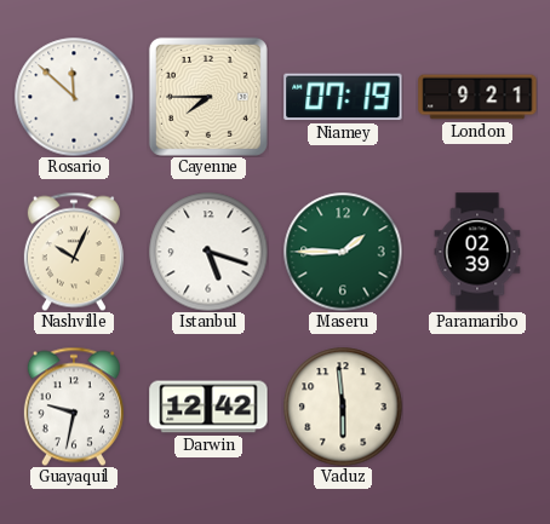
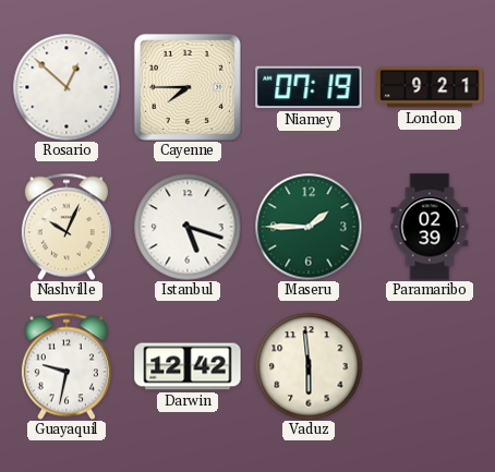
Rosario: 11:52 -> 12:52
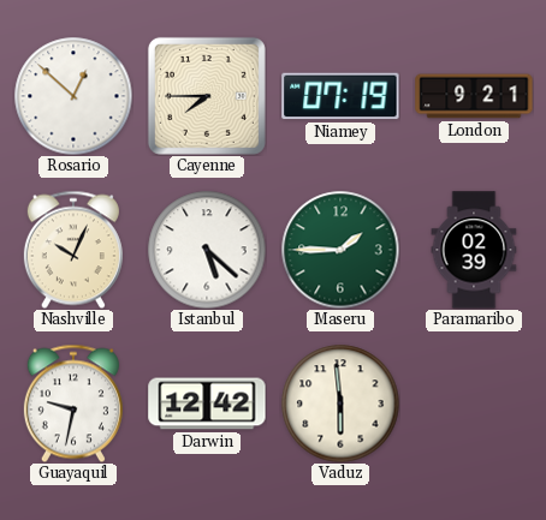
Istanbul: 5:18 -> 5:22
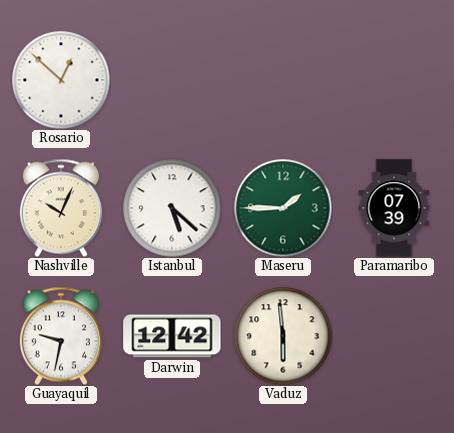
Cayenne: 7:45 -> none
Niamey: 07:19 -> none
London: 9:21 -> none
Paramaribo: 02:39 -> 07:39
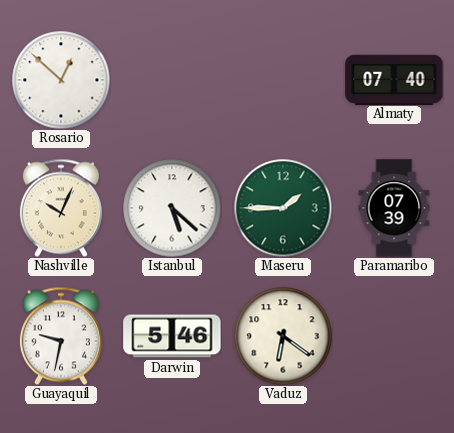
Almaty: none -> 07:40
Darwin: 12:42 -> 5:46
Vaduz: 5:59 -> 6:21
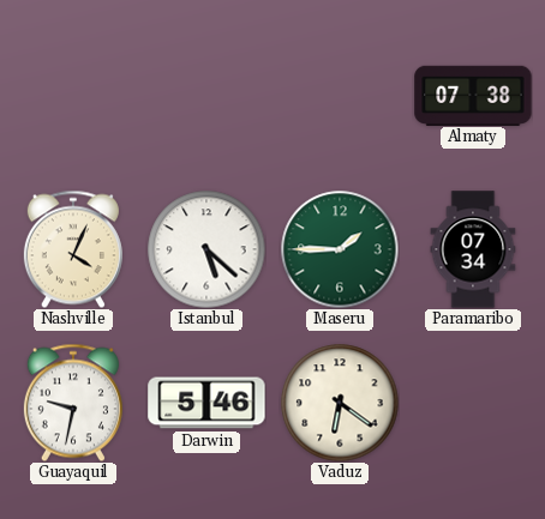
Rosario: 12:52 -> none
Almaty: 07:40 -> 07:38
Nashville: 10:04 -> 4:04
Paramaribo: 07:39 -> 07:34
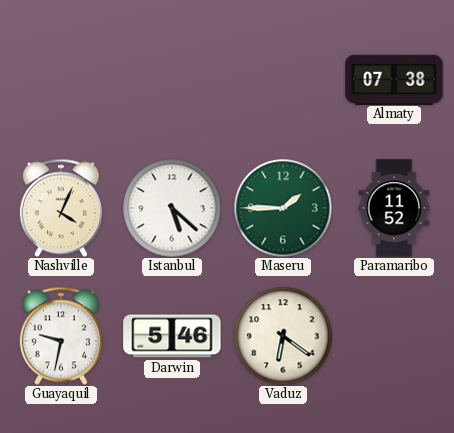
Paramaribo: 07:34 -> 11:52
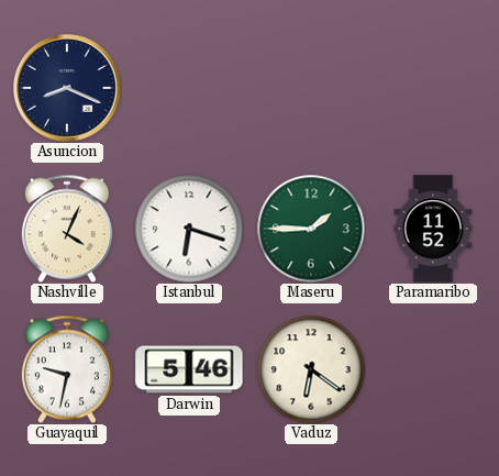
Asuncion: none -> 8:19
Almaty: 07:38 -> none
Istanbul: 5:22 -> 6:18
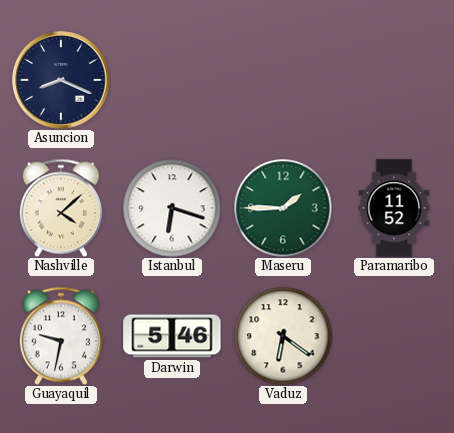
Nashville: 4:04 -> 4:08
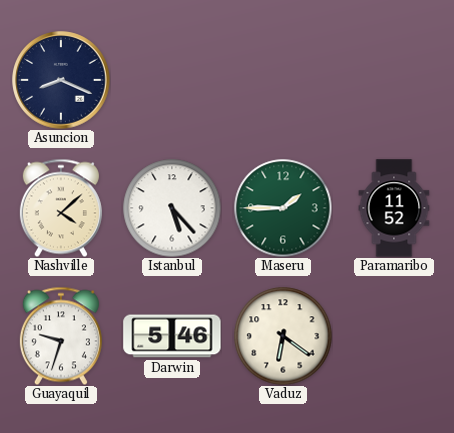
Istanbul: 6:18 -> 5:23
Guayaquil: 9:32 -> 9:33
